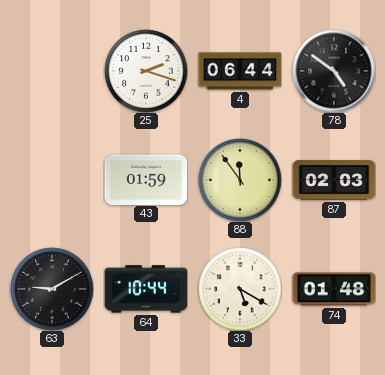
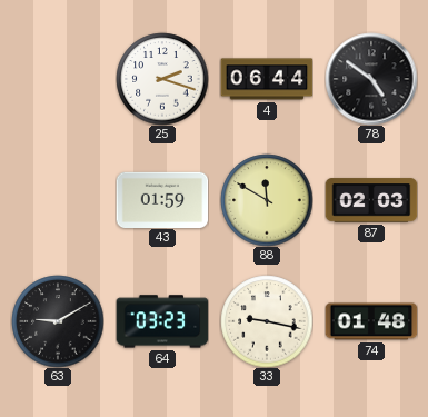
88: 11:54 -> 11:50
64: 10:44 -> 03:23
33: 5:20 -> 9:17
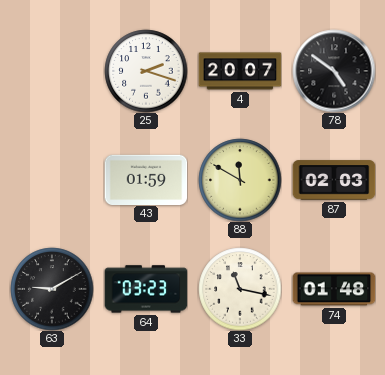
4: 06:44 -> 20:07
33: 9:17 -> 11:17
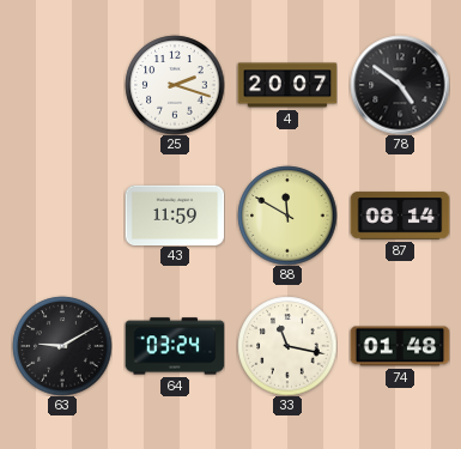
43: 01:59 -> 11:59
87: 02:03 -> 08:14
64: 03:23 -> 03:24
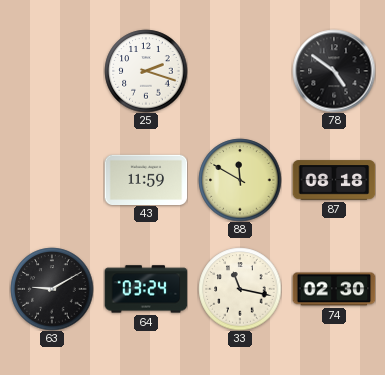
4: 20:07 -> none
87: 08:14 -> 08:18
74: 01:48 -> 02:30
